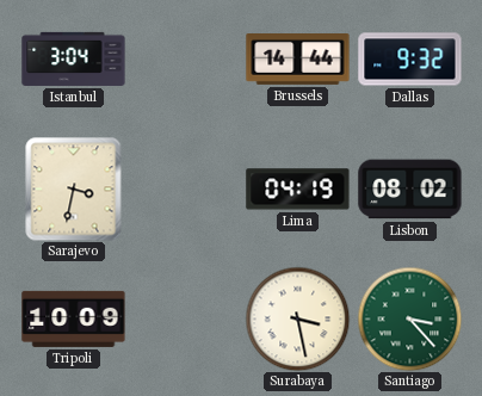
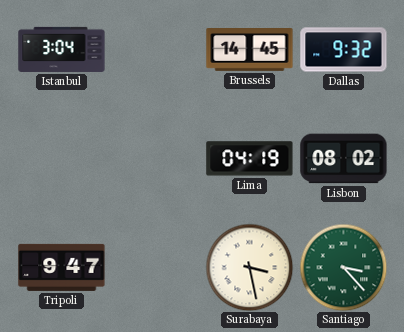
Brussels: 14:44 -> 14:45
Sarajevo: 3:32 -> none
Tripoli: 10:09 -> 9:47
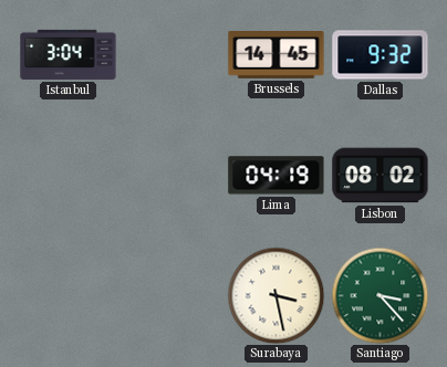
Tripoli: 9:47 -> none
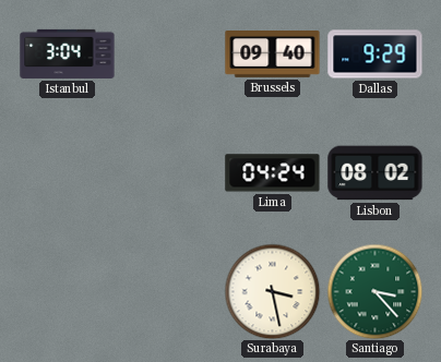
Brussels: 14:45 -> 09:40
Dallas: 9:32 -> 9:29
Lima: 04:19 -> 04:24
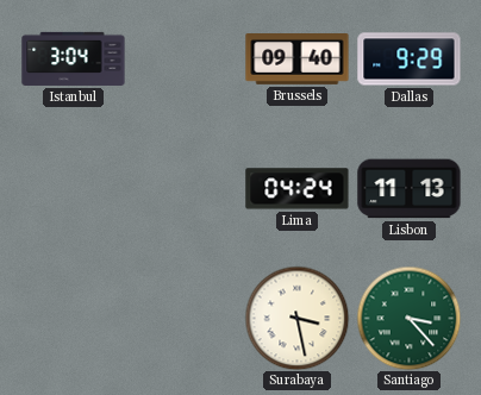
Lisbon: 08:02 -> 11:13
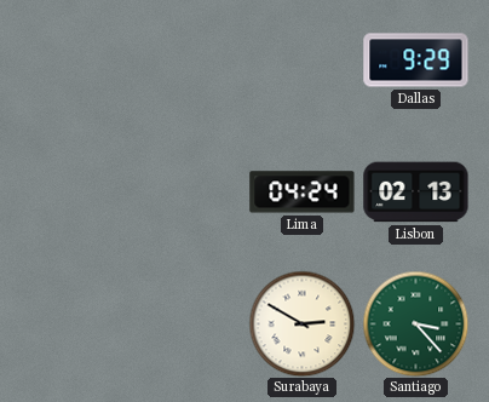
Istanbul: 3:04 -> none
Brussels: 09:40 -> none
Lisbon: 11:13 -> 02:13
Surabaya: 3:28 -> 2:50
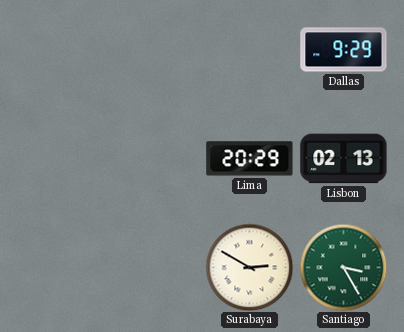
Lima: 04:24 -> 20:29
Santiago: 3:23 -> 3:25
